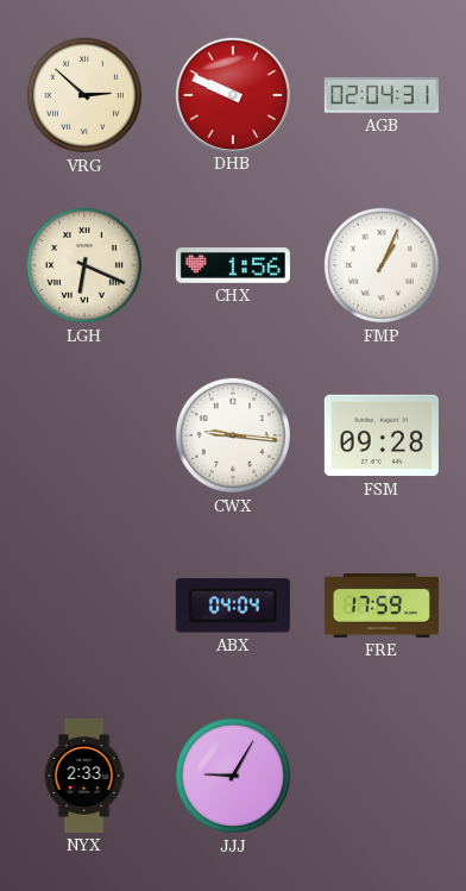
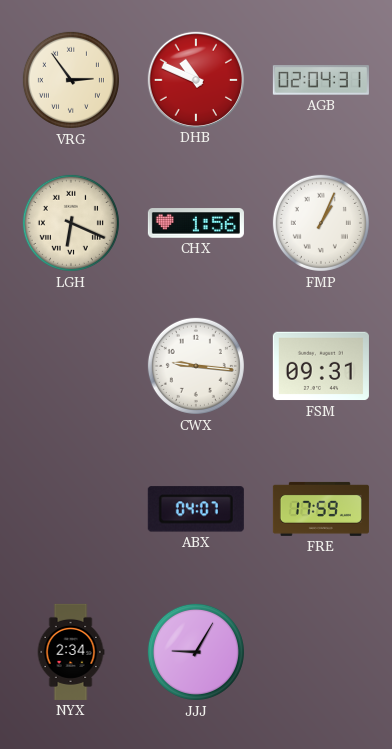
VRG: 2:52 -> 2:54
DHB: 9:49 -> 10:49
FSM: 09:28 -> 09:31
ABX: 04:04 -> 04:07
NYX: 2:33 -> 2:34
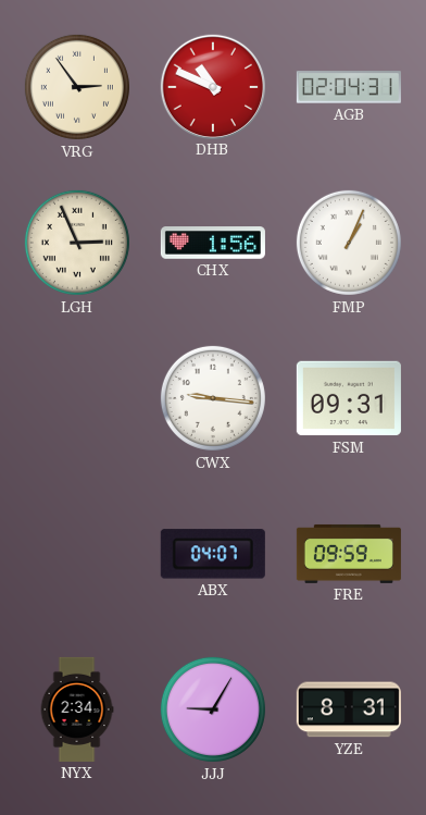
LGH: 6:19 -> 2:56
FRE: 17:59 -> 09:59
YZE: none -> 8:31
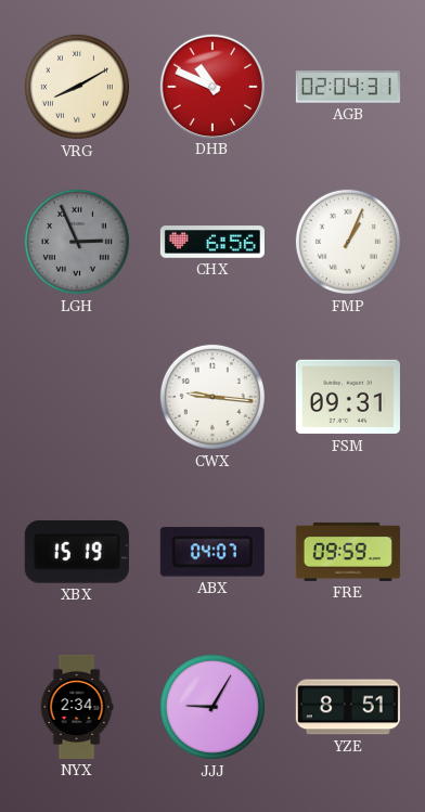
VRG: 2:54 -> 8:10
LGH dial: cream -> grey
CHX: 1:56 -> 6:56
XBX: none -> 15:19
YZE: 8:31 -> 8:51
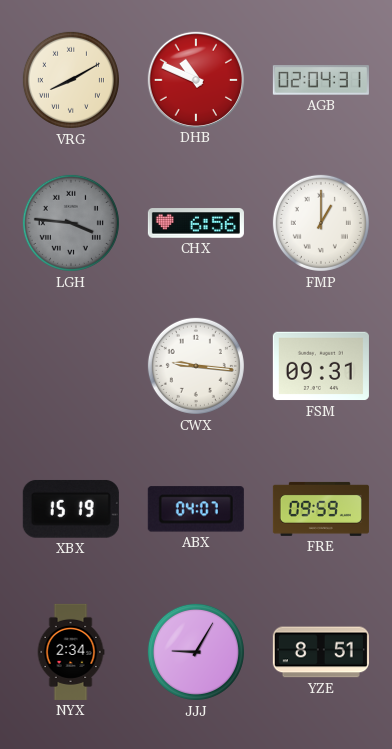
LGH: 2:56 -> 3:46
FMP: 1:04 -> 1:00
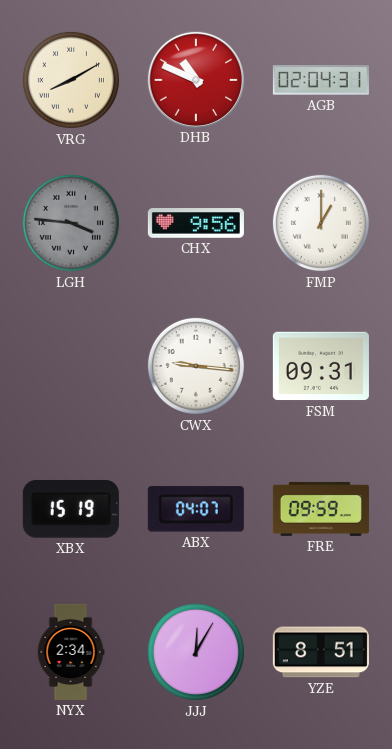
CHX: 6:56 -> 9:56
JJJ: 9:05 -> 12:05
